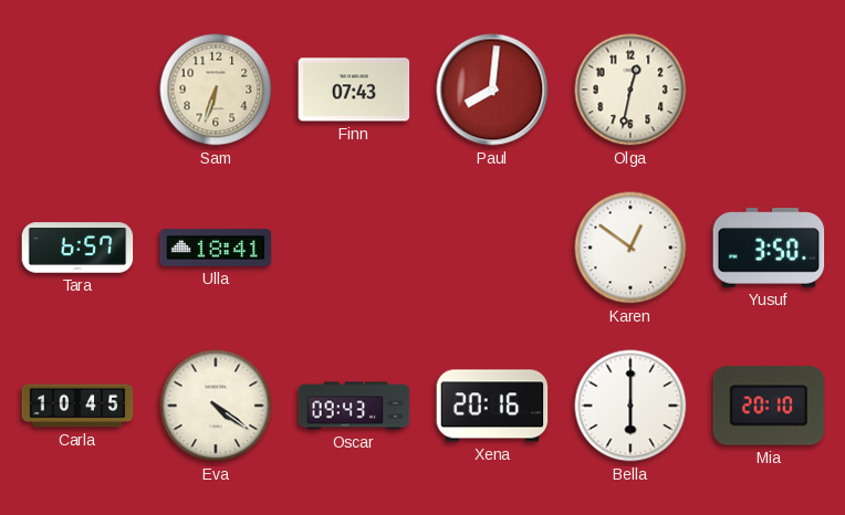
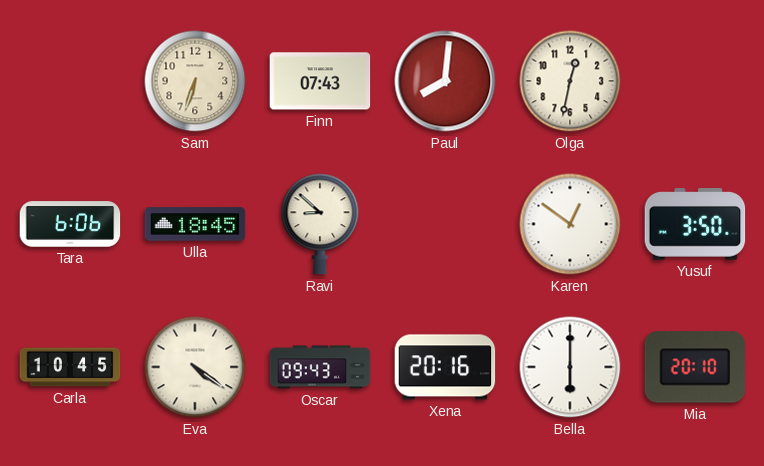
Tara: 6:57 -> 6:06
Ulla: 18:41 -> 18:45
Ravi: none -> 8:52
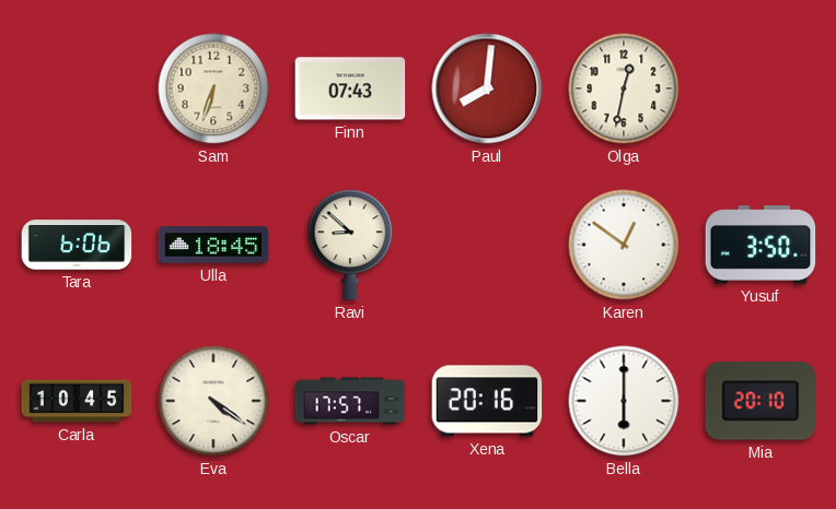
Oscar: 09:43 -> 17:57
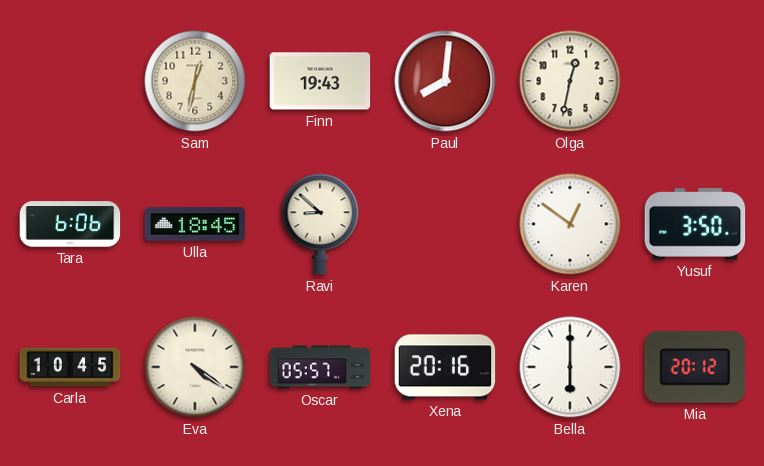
Sam: 6:33 -> 12:32
Finn: 07:43 -> 19:43
Oscar: 17:57 -> 05:57
Mia: 20:10 -> 20:12
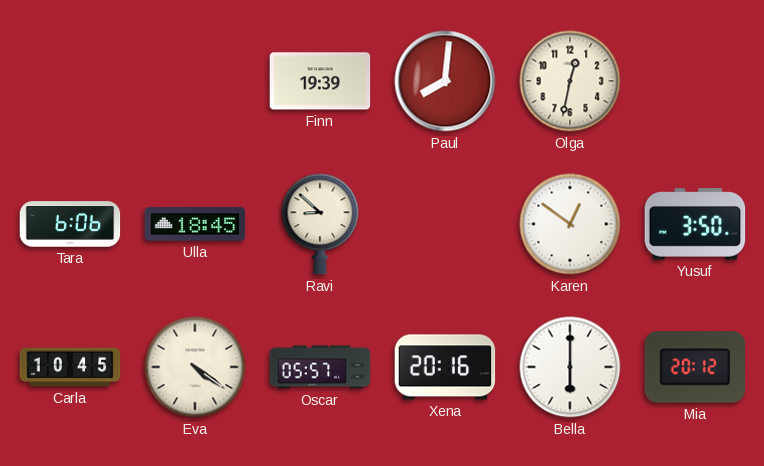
Sam: 12:32 -> none
Finn: 19:43 -> 19:39
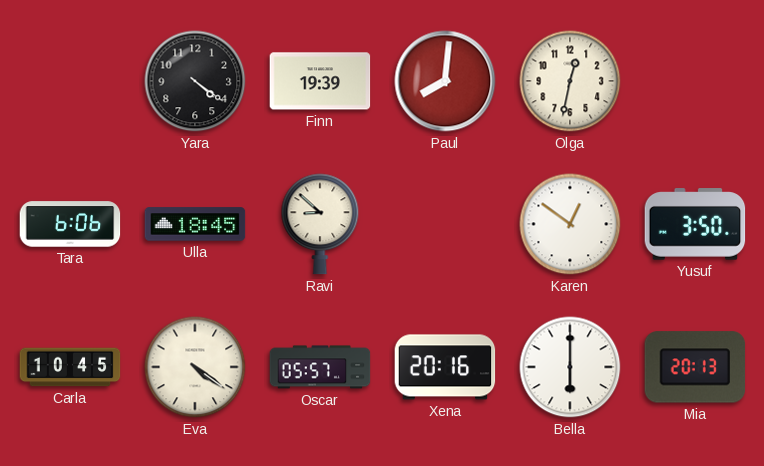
Yara: none -> 4:21
Mia: 20:12 -> 20:13
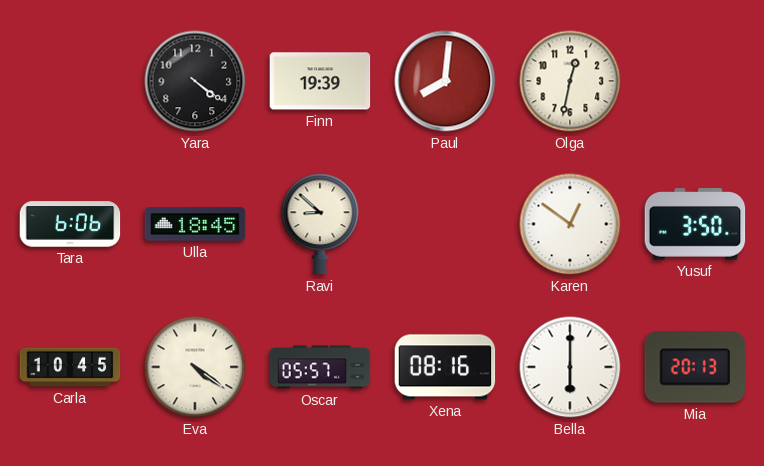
Xena: 20:16 -> 08:16
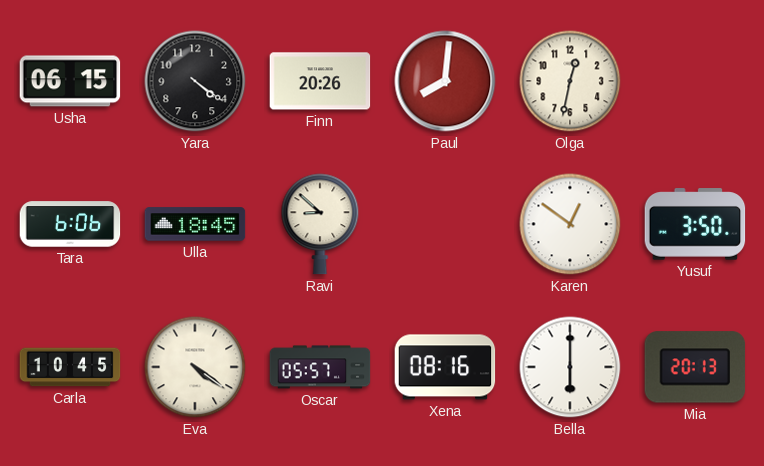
Usha: none -> 06:15
Finn: 19:39 -> 20:26
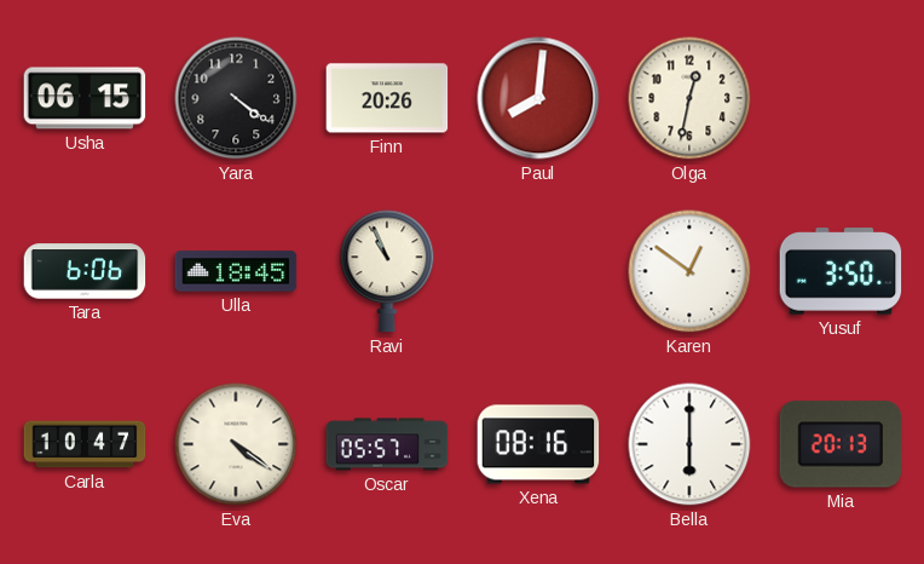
Ravi: 8:52 -> 10:56
Carla: 10:45 -> 10:47
